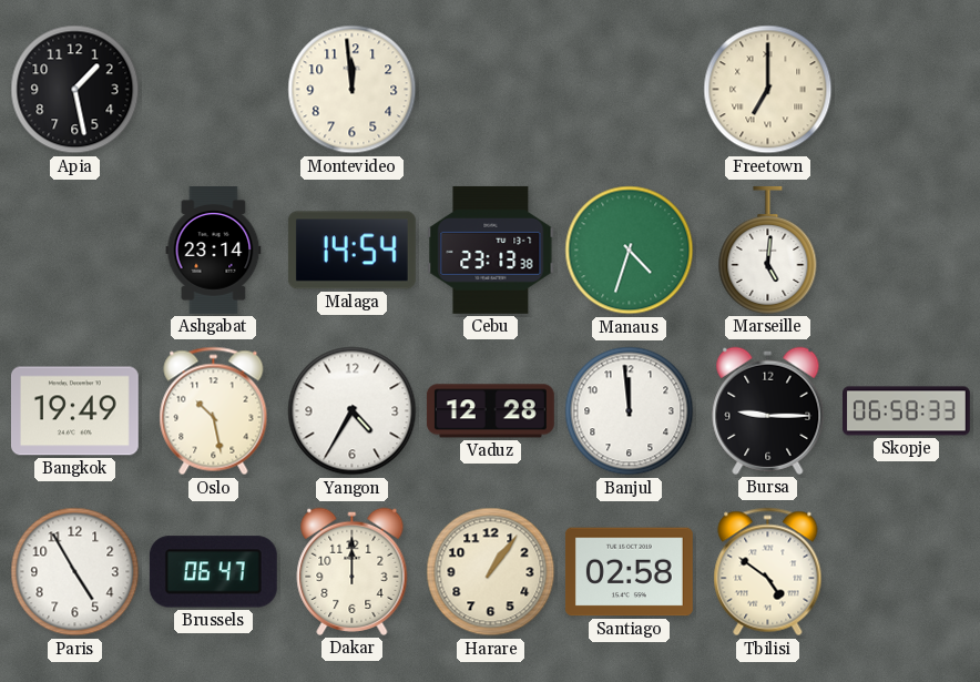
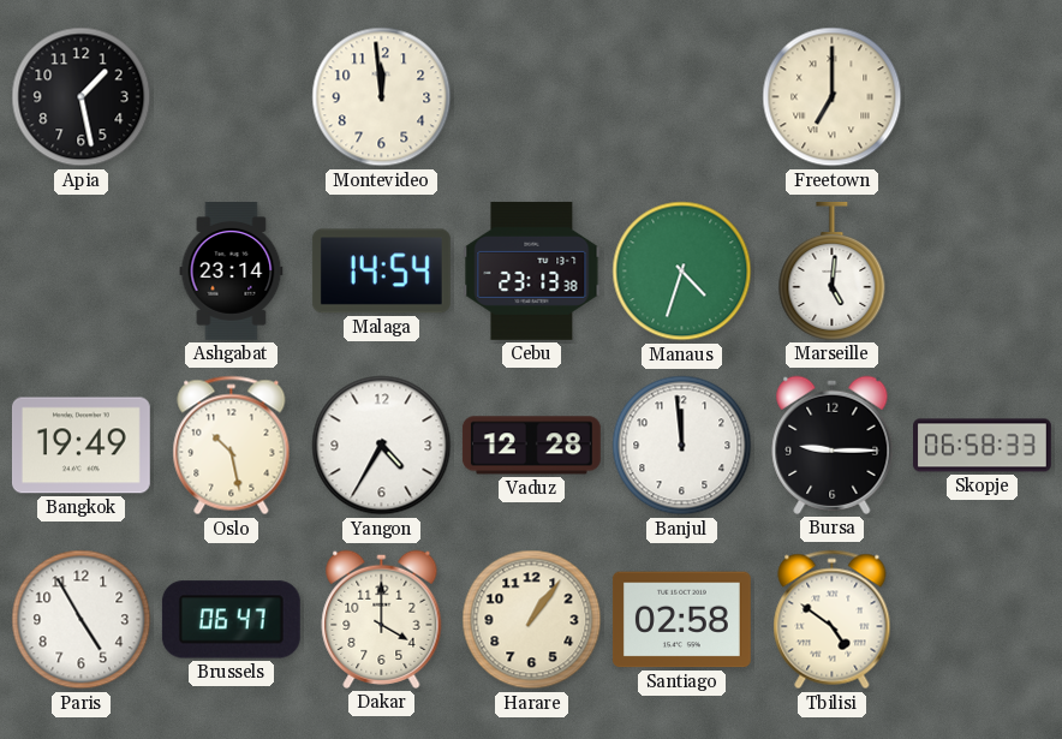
Dakar: 12:00 -> 4:00
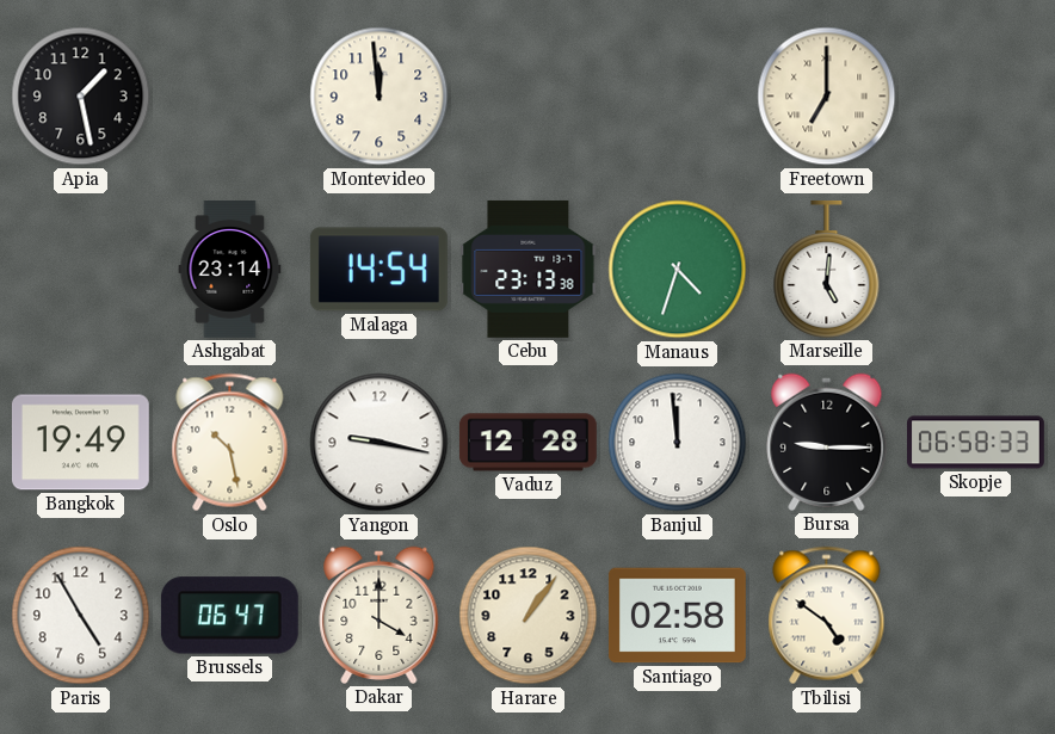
Yangon: 4:35 -> 9:17
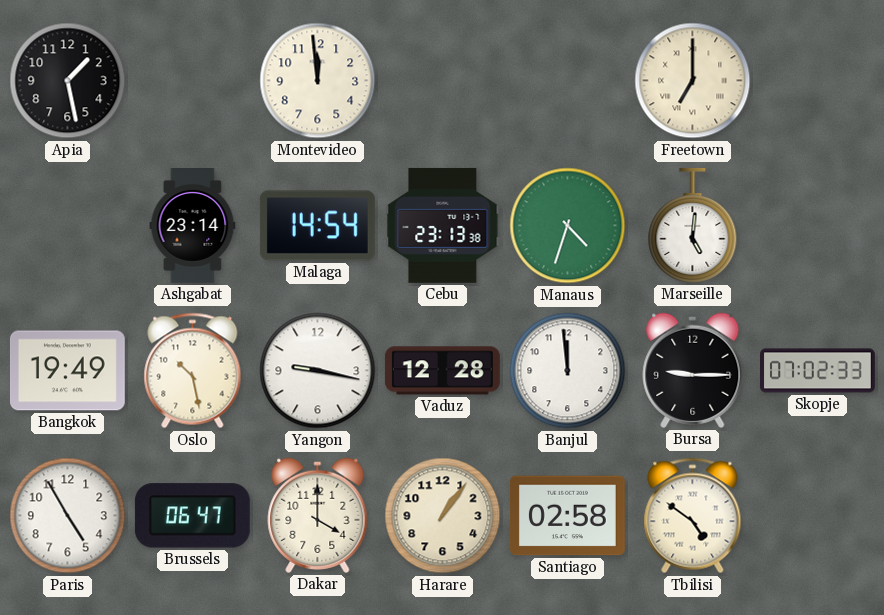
Skopje: 06:58 -> 07:02
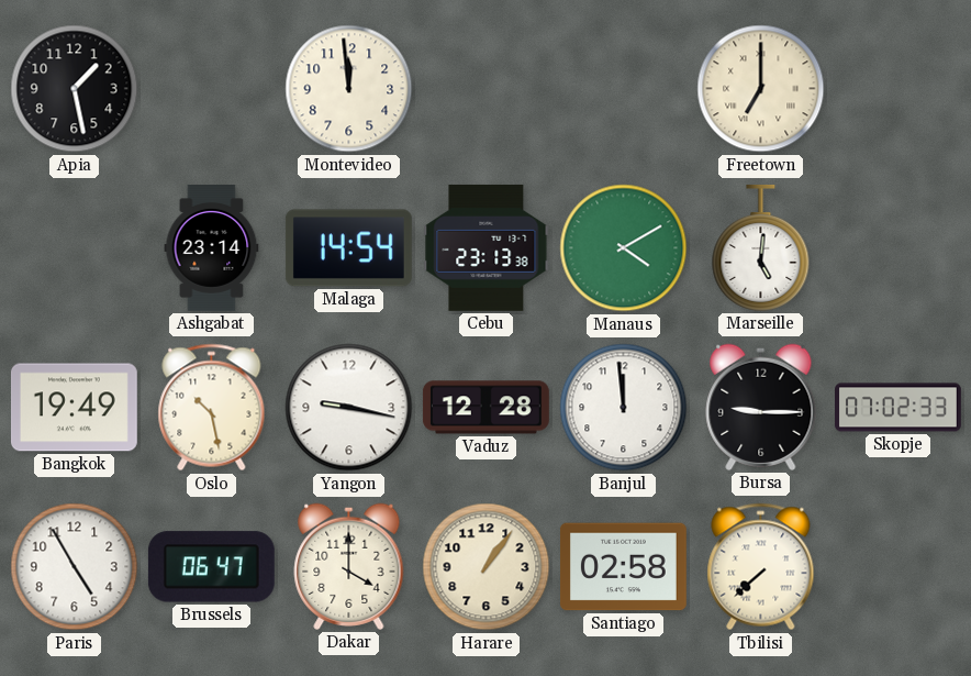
Manaus: 4:33 -> 4:10
Tbilisi: 4:51 -> 7:38
